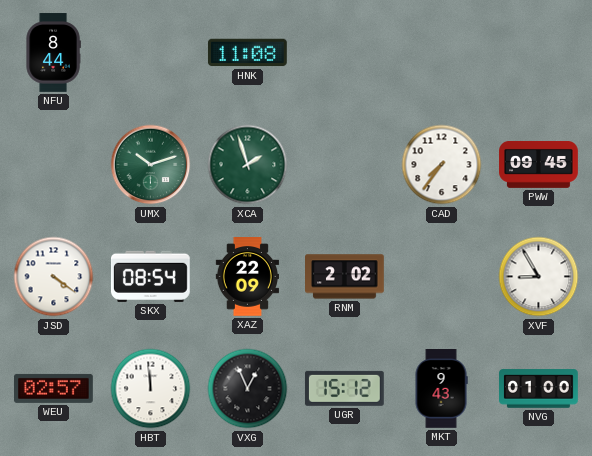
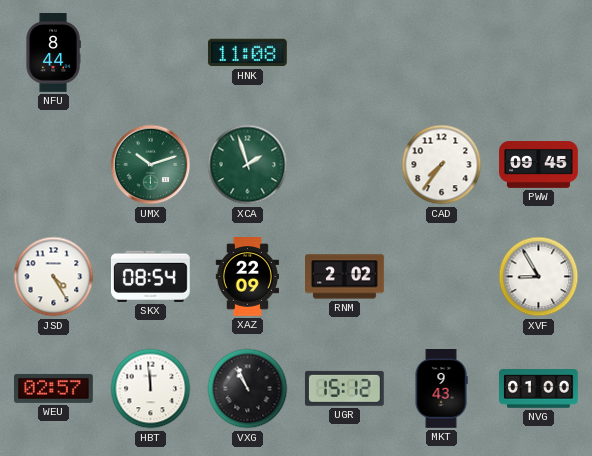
JSD: 4:21 -> 4:25
VXG: 12:56 -> 10:56
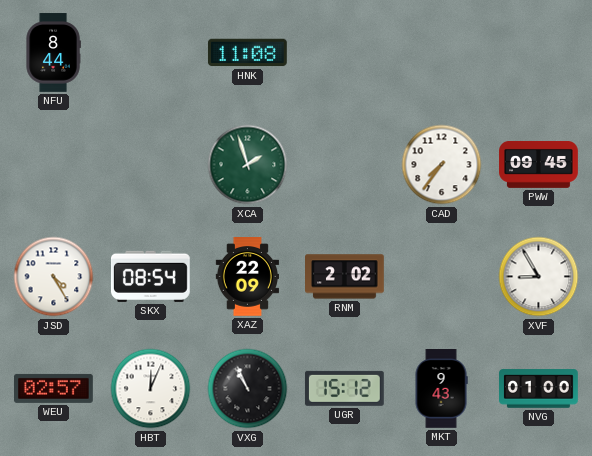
UMX: 10:12 -> none
HBT: 11:59 -> 12:04
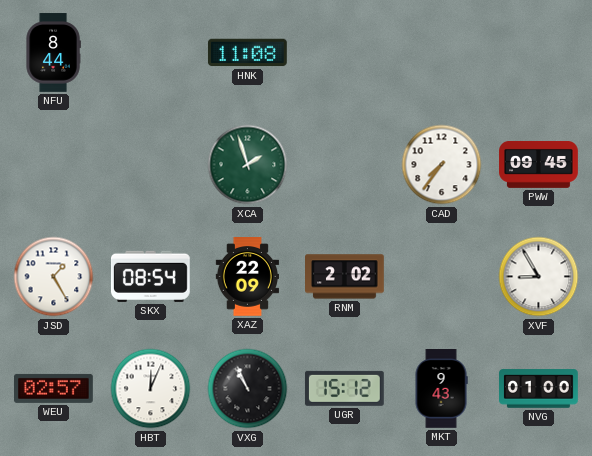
JSD: 4:25 -> 1:25
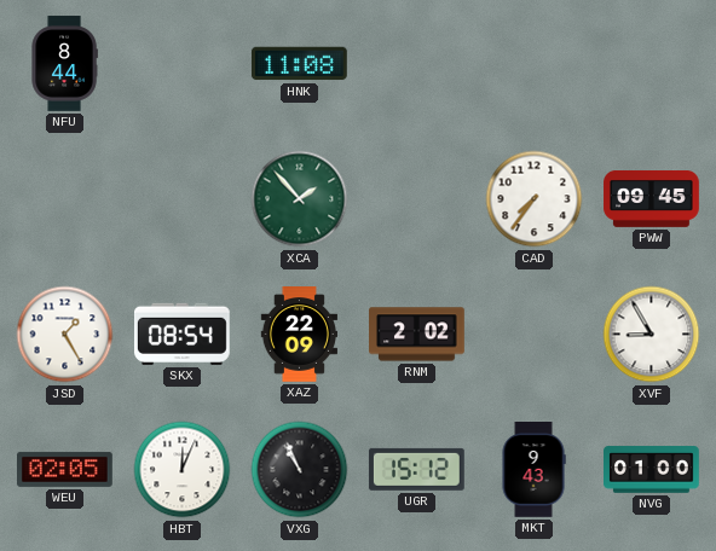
XCA: 1:57 -> 1:53
WEU: 02:57 -> 02:05
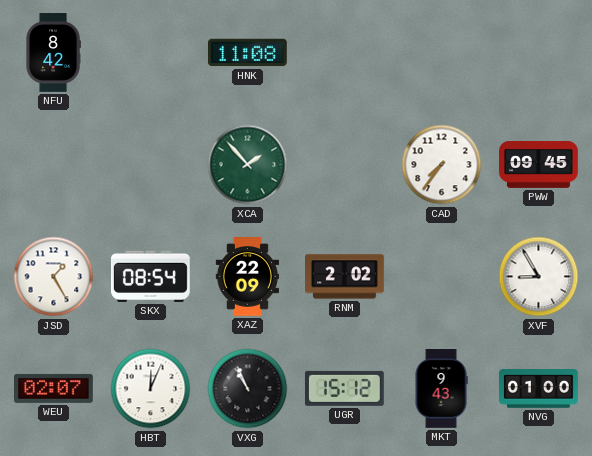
NFU: 8:44 -> 8:42
WEU: 02:05 -> 02:07
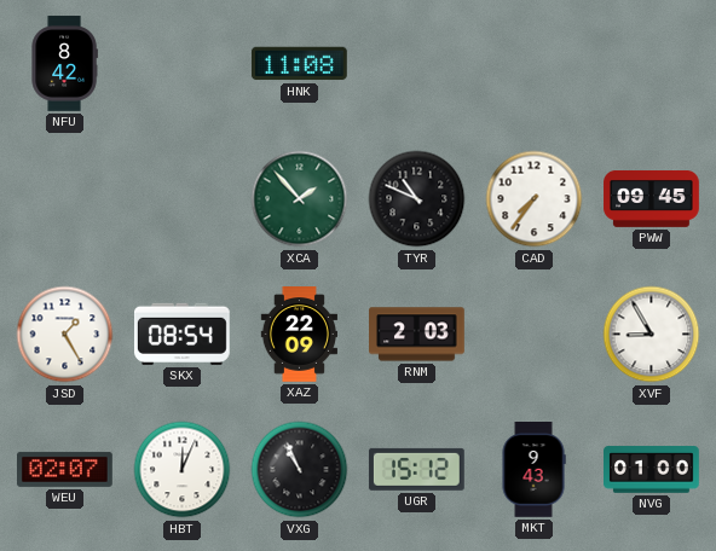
TYR: none -> 10:49
RNM: 2:02 -> 2:03
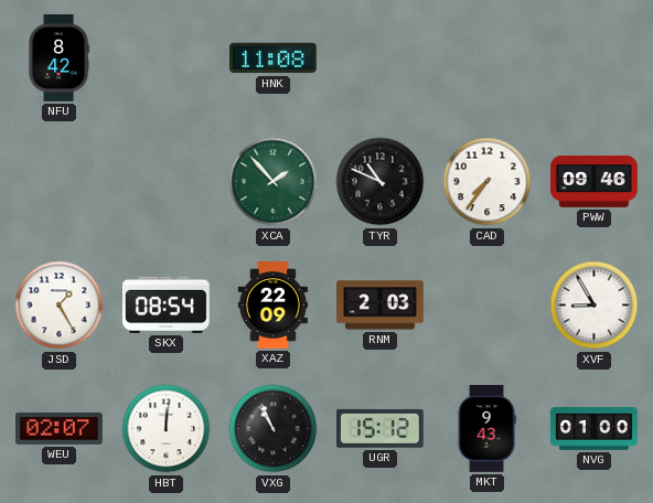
PWW: 09:45 -> 09:46
HBT: 12:04 -> 12:01
